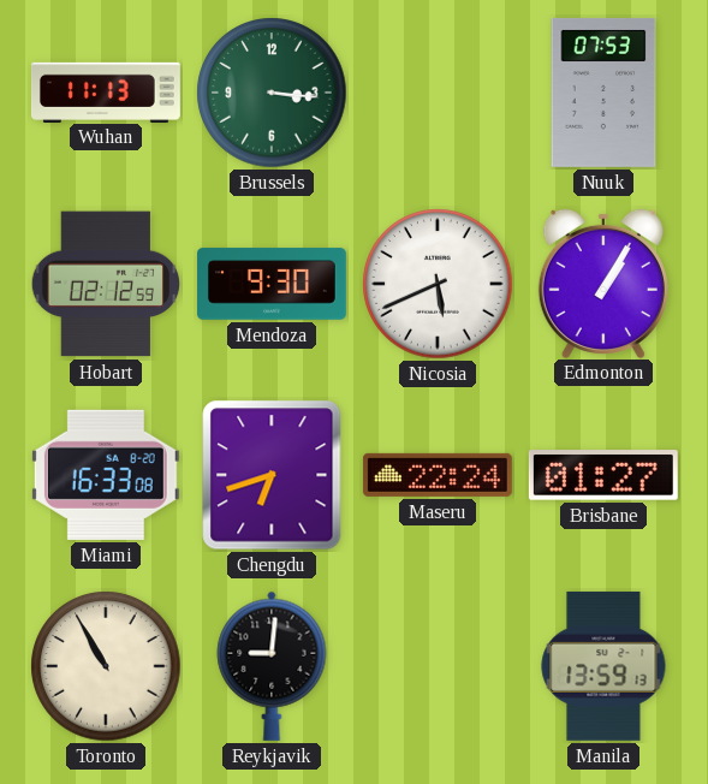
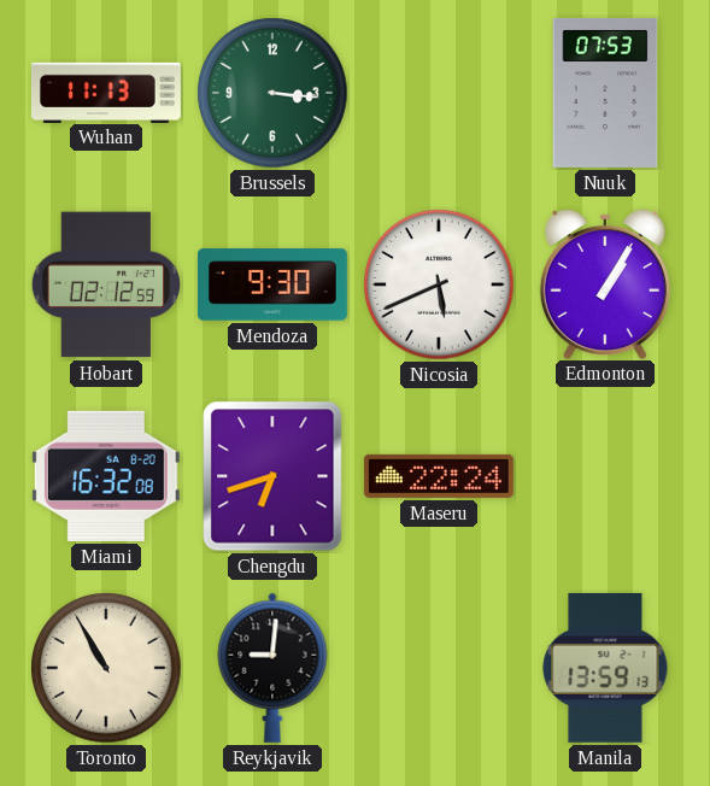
Miami: 16:33 -> 16:32
Brisbane: 01:27 -> none
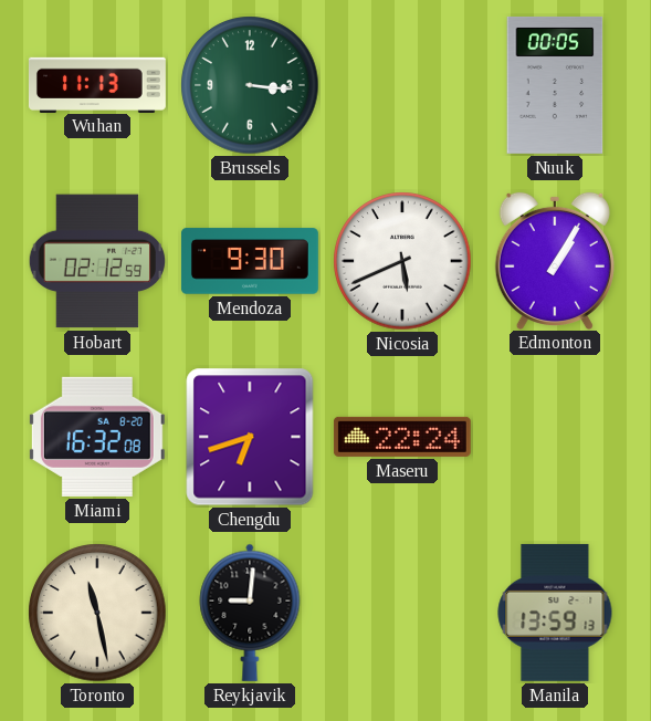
Nuuk: 07:53 -> 00:05
Toronto: 10:55 -> 11:28
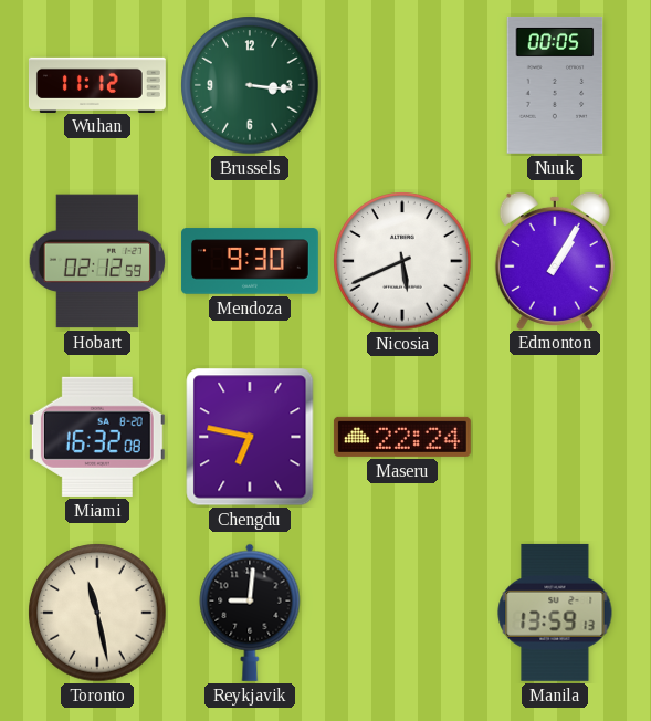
Wuhan: 11:13 -> 11:12
Chengdu: 6:42 -> 6:47
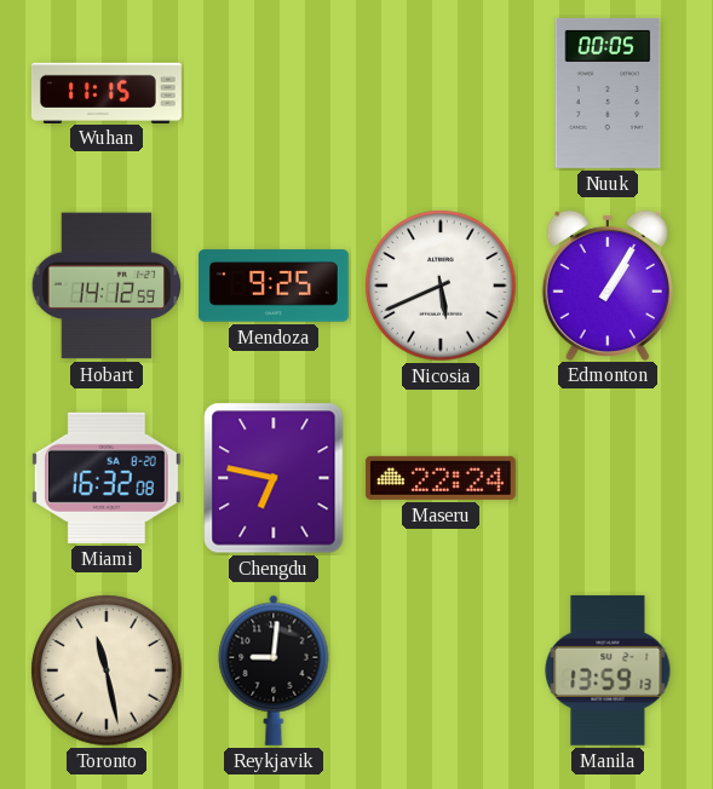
Wuhan: 11:12 -> 11:15
Brussels: 3:16 -> none
Hobart: 02:12 -> 14:12
Mendoza: 9:30 -> 9:25
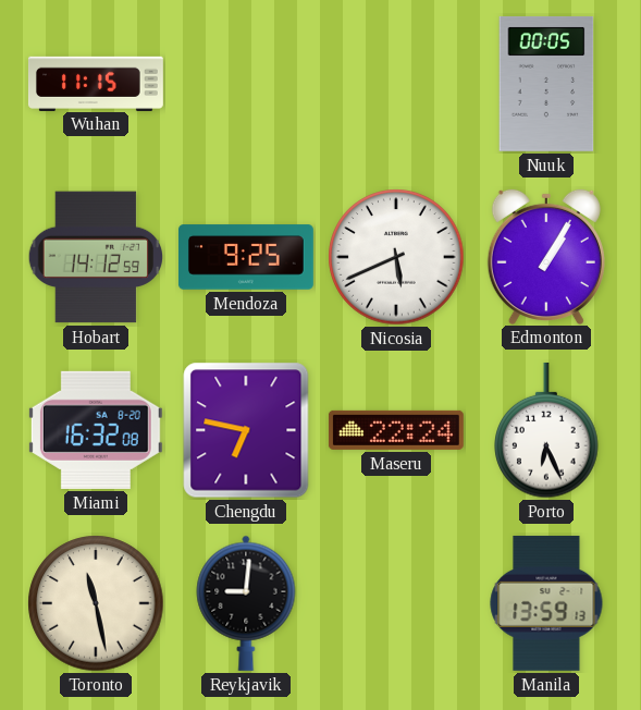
Porto: none -> 6:26
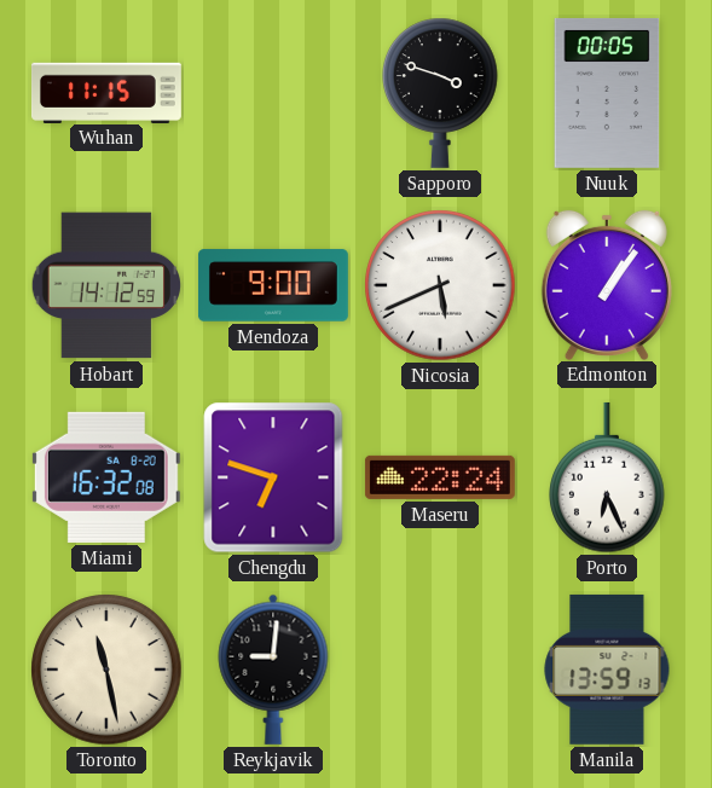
Sapporo: none -> 3:48
Mendoza: 9:25 -> 9:00
Edmonton: 1:05 -> 1:06
Chengdu: 6:47 -> 6:48
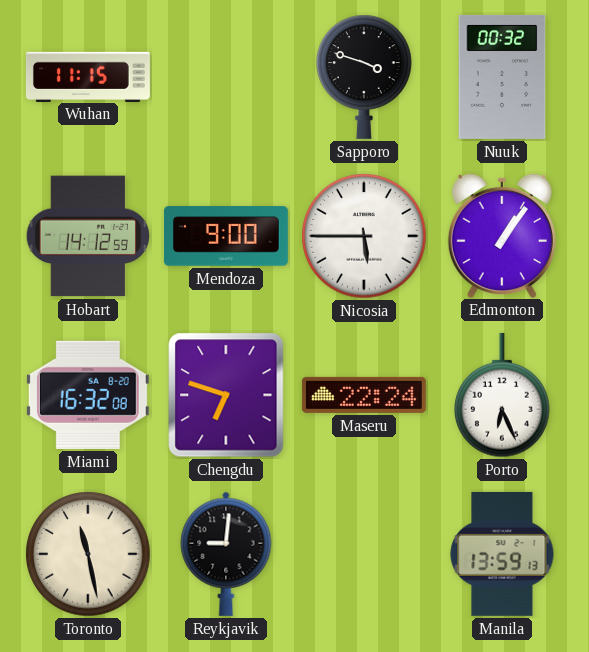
Nuuk: 00:05 -> 00:32
Nicosia: 5:41 -> 5:45
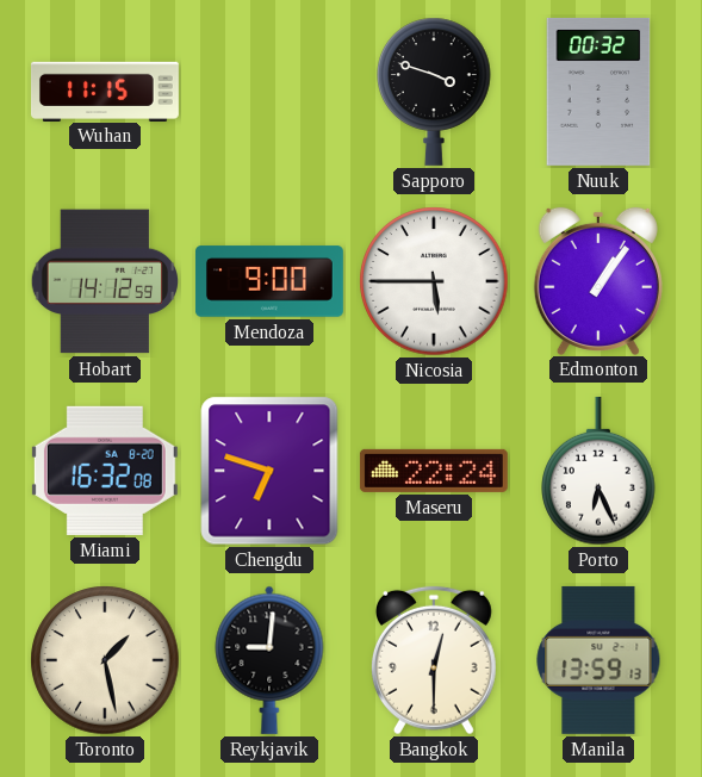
Toronto: 11:28 -> 1:28
Bangkok: none -> 12:30
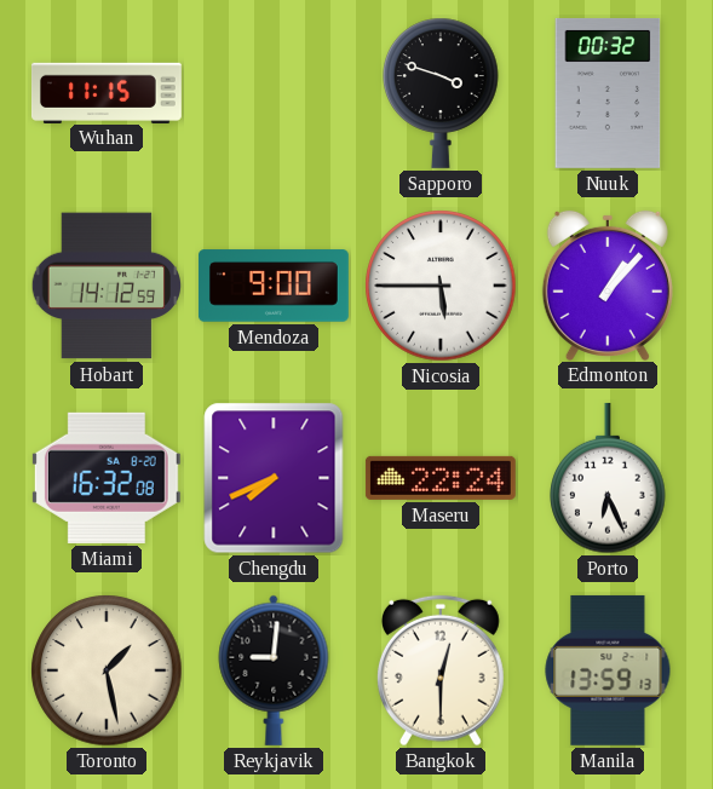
Edmonton: 1:06 -> 1:07
Chengdu: 6:48 -> 7:41
